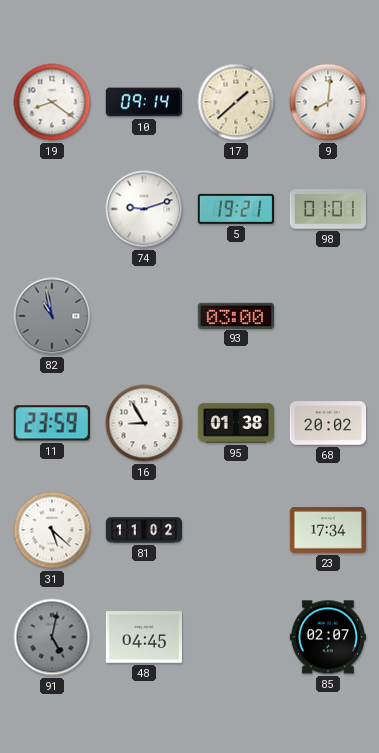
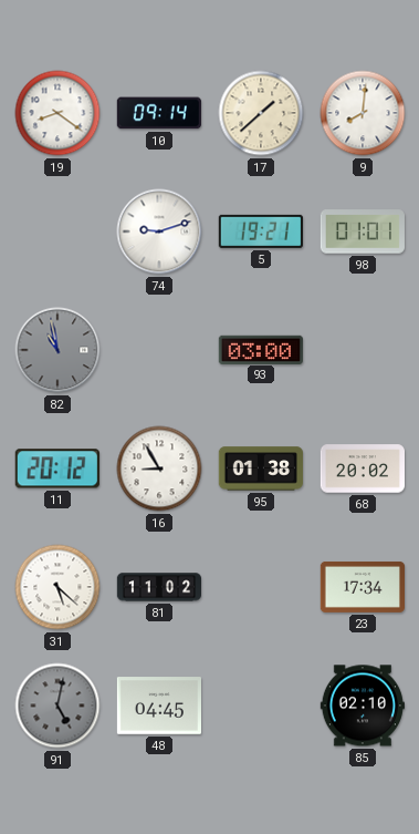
11: 23:59 -> 20:12
85: 02:07 -> 02:10
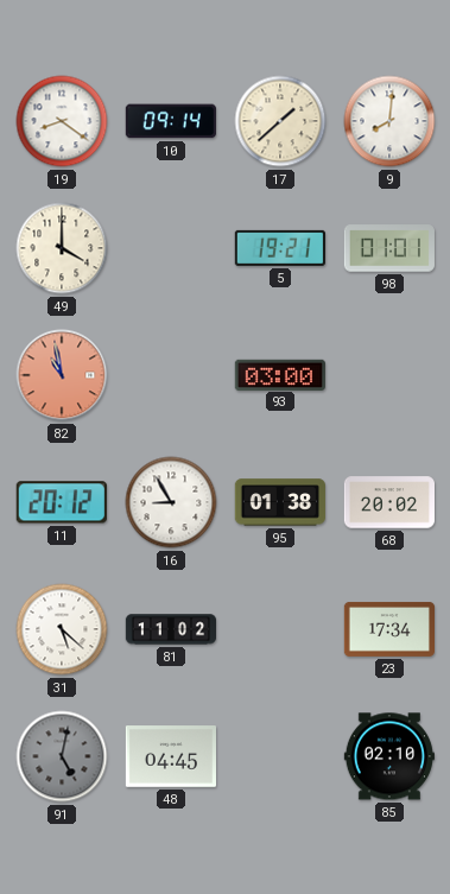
49: none -> 4:00
74: 9:12 -> none
82 dial: grey -> salmon
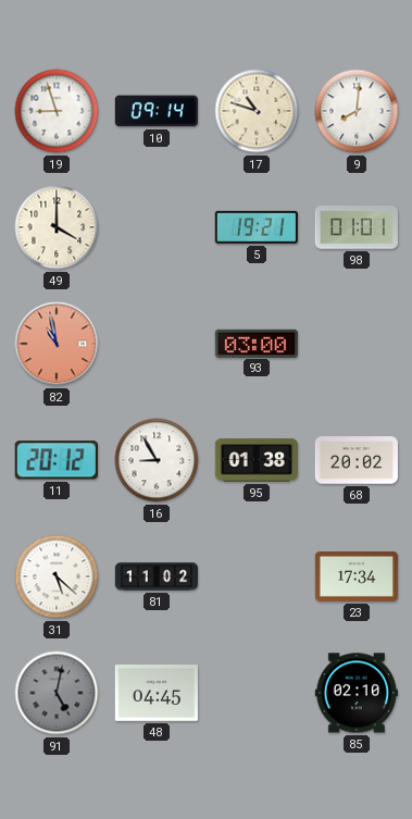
19: 8:21 -> 8:57
17: 1:38 -> 10:48
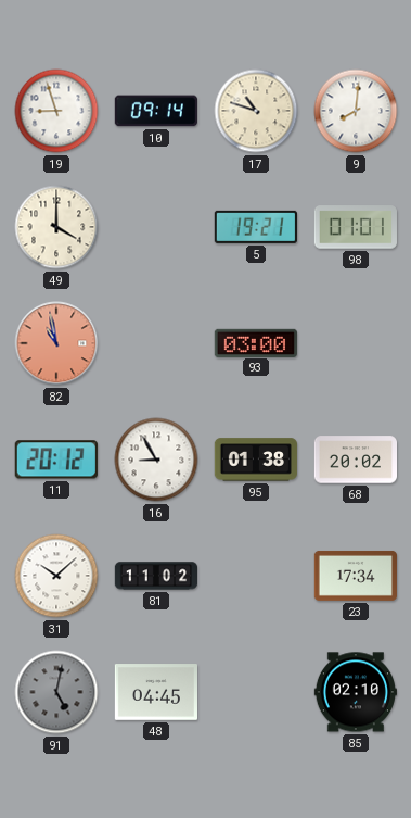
31: 5:22 -> 10:08
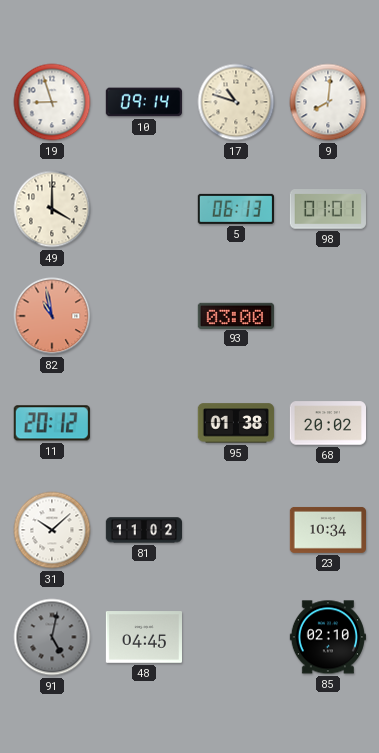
5: 19:21 -> 06:13
16: 8:55 -> none
23: 17:34 -> 10:34
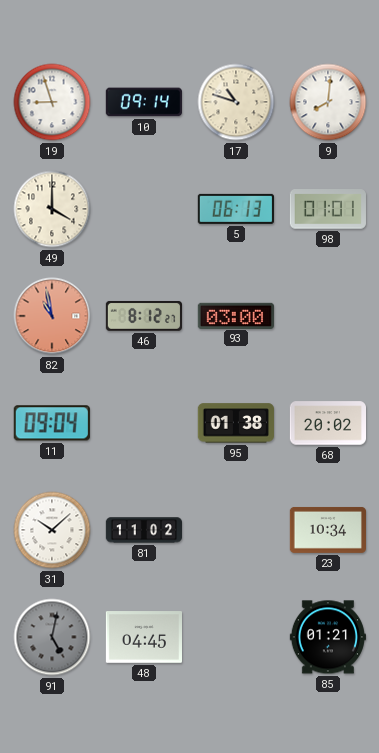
46: none -> 8:12
11: 20:12 -> 09:04
85: 02:10 -> 01:21
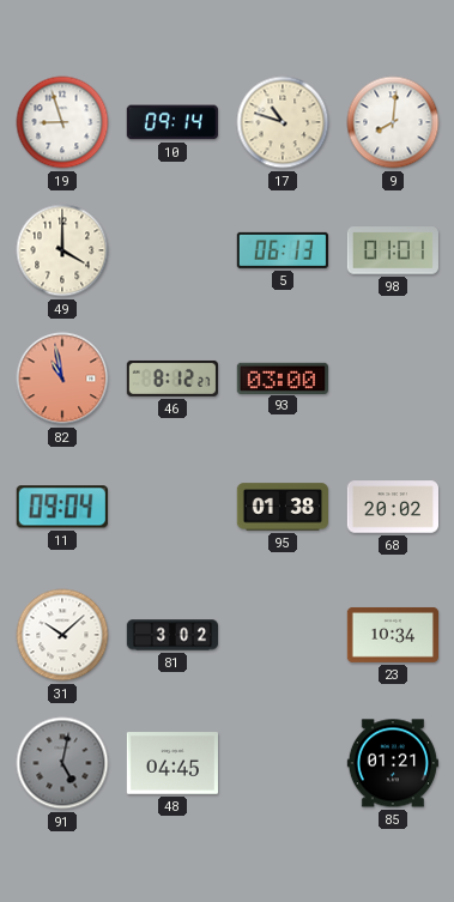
81: 11:02 -> 3:02
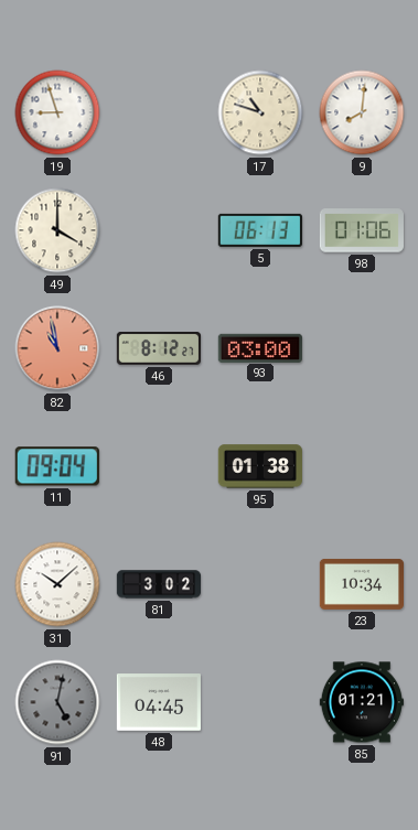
10: 09:14 -> none
98: 01:01 -> 01:06
68: 20:02 -> none
